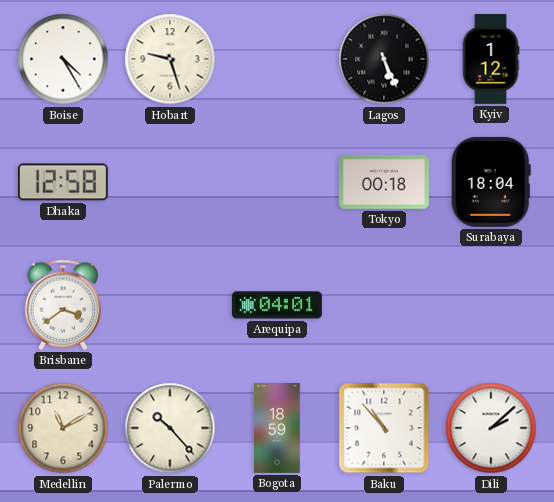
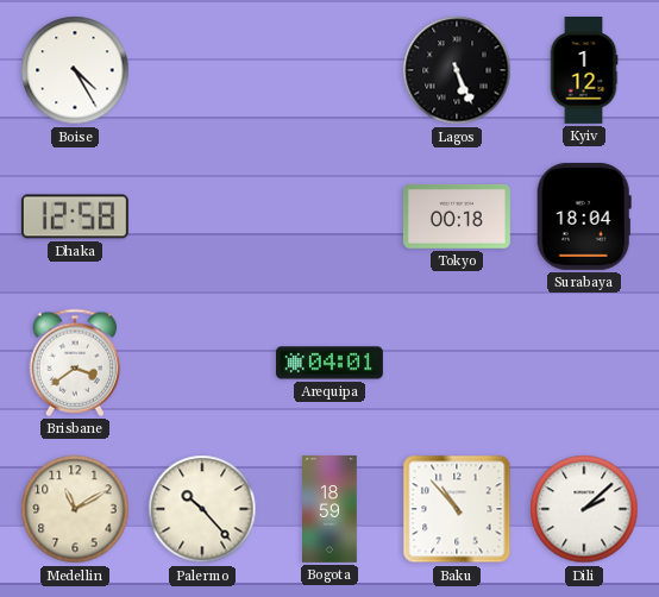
Hobart: 9:27 -> none
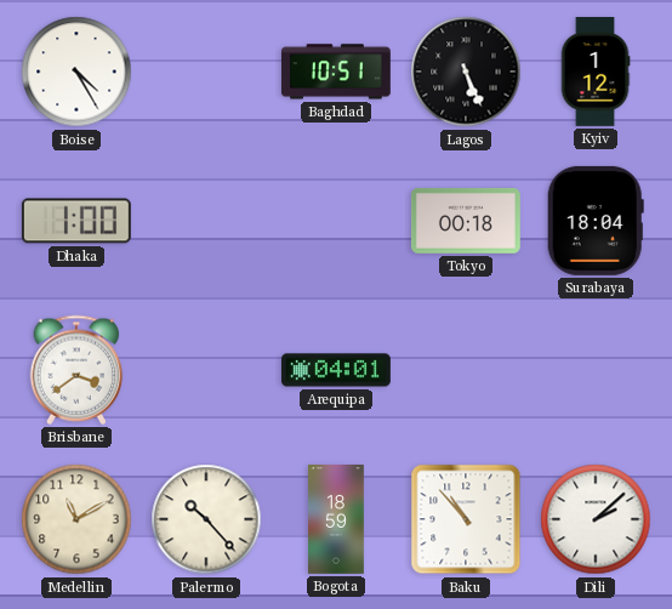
Baghdad: none -> 10:51
Dhaka: 12:58 -> 1:00
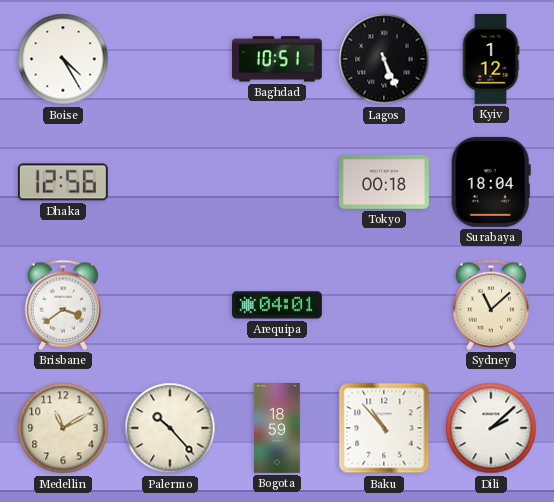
Dhaka: 1:00 -> 12:56
Sydney: none -> 11:08
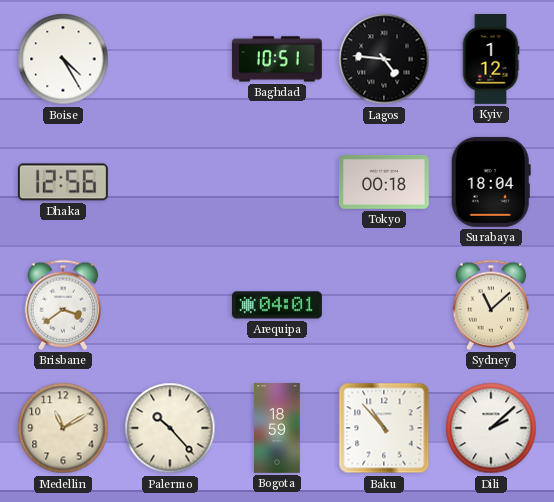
Lagos: 5:26 -> 4:46
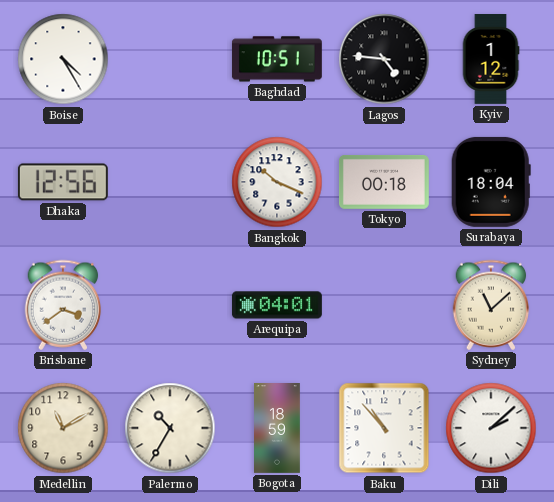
Bangkok: none -> 10:19
Palermo: 10:23 -> 10:35
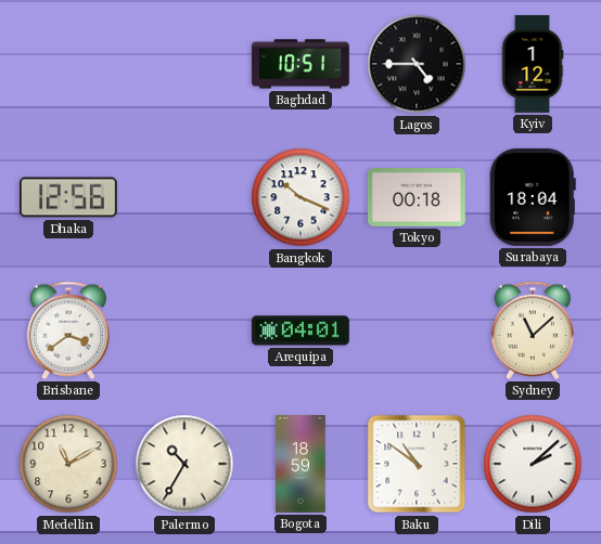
Boise: 4:25 -> none
Lagos: 4:46 -> 4:45
Baku: 10:53 -> 10:51
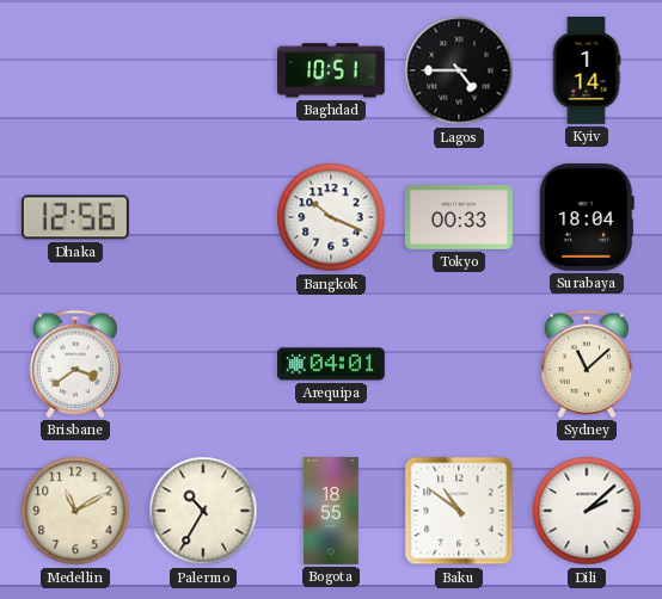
Kyiv: 1:12 -> 1:14
Tokyo: 00:18 -> 00:33
Bogota: 18:59 -> 18:55
